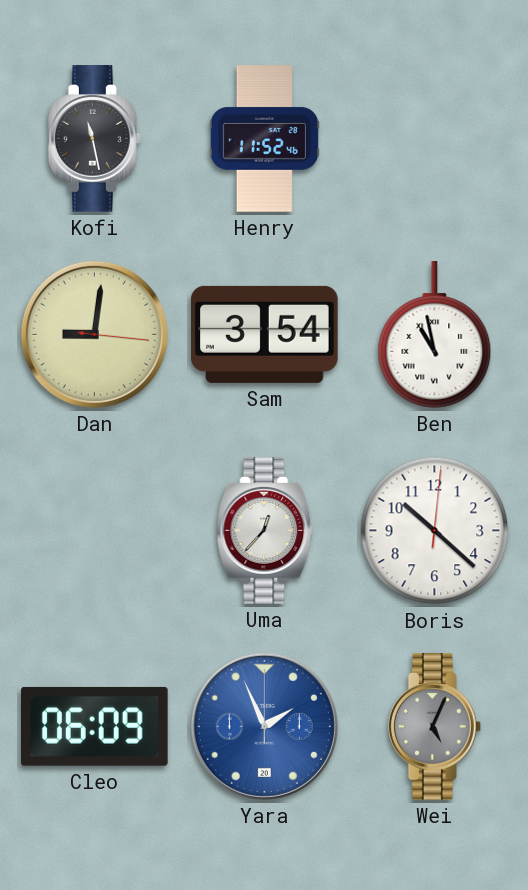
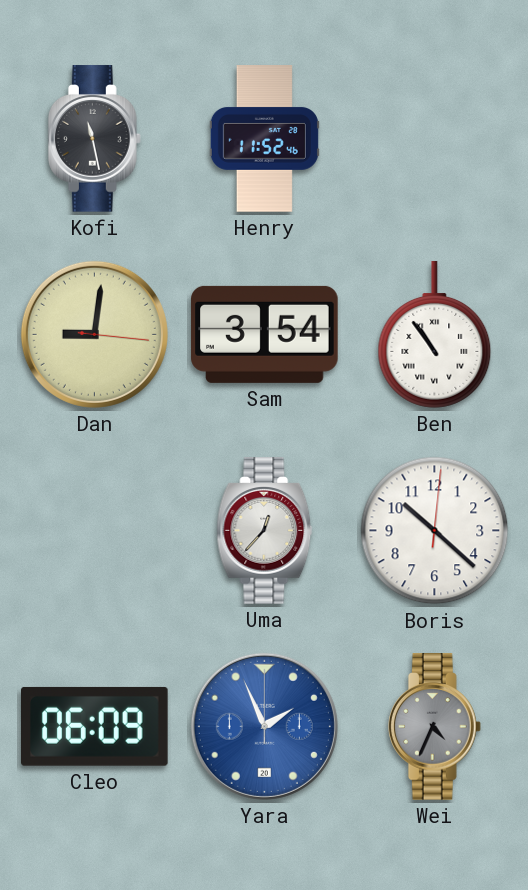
Ben: 10:58 -> 10:54
Wei: 5:04 -> 4:34
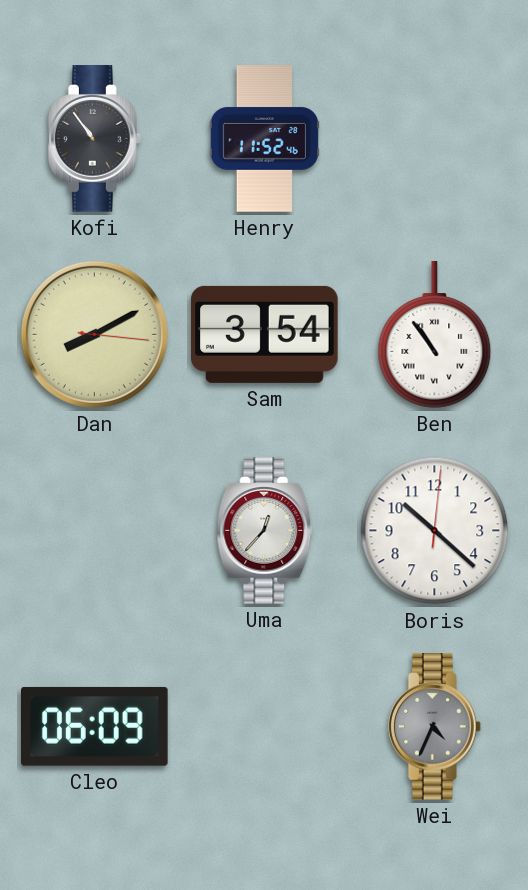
Kofi: 11:28 -> 10:54
Dan: 9:01 -> 8:10
Yara: 1:56 -> none
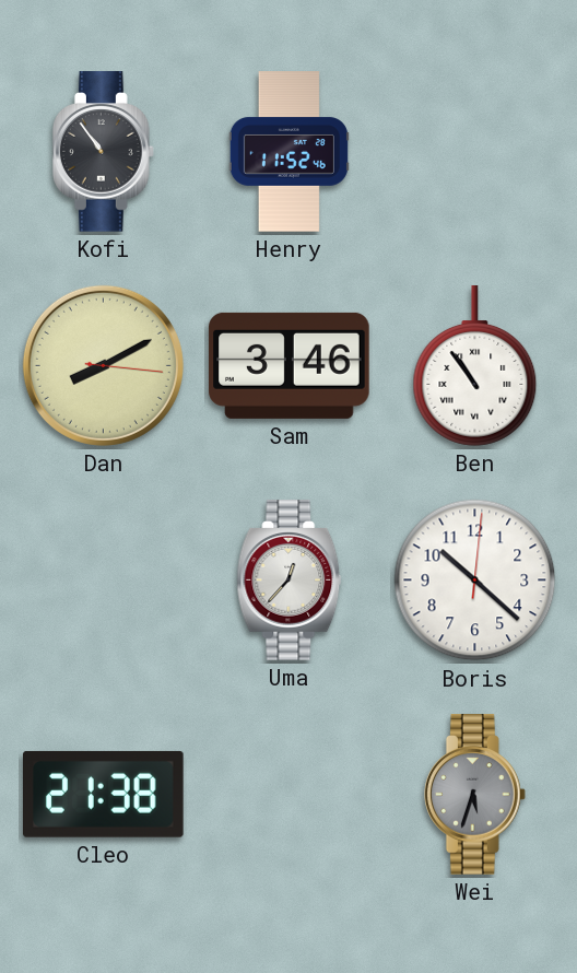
Sam: 3:54 -> 3:46
Cleo: 06:09 -> 21:38
Wei: 4:34 -> 5:33
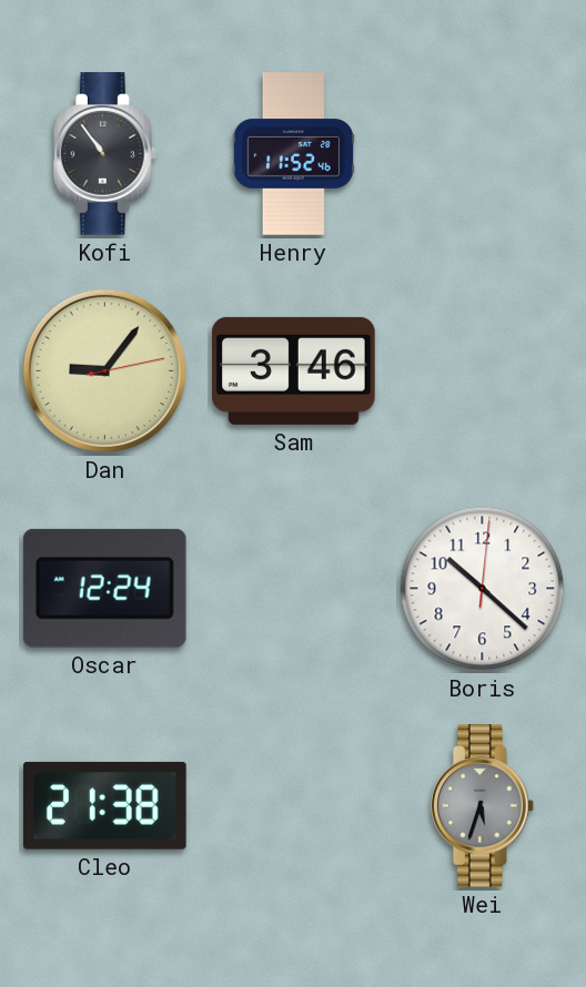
Dan: 8:10 -> 9:06
Ben: 10:54 -> none
Oscar: none -> 12:24
Uma: 12:37 -> none
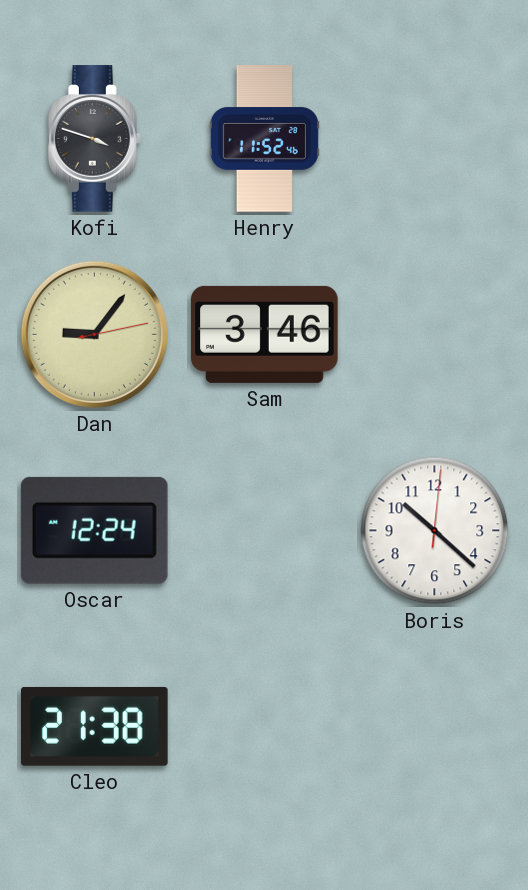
Kofi: 10:54 -> 3:48
Wei: 5:33 -> none
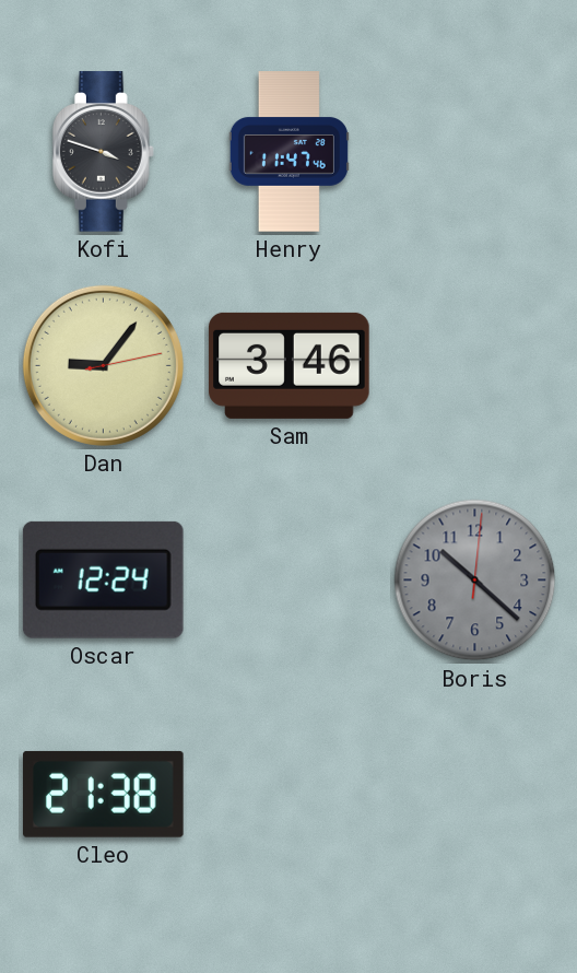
Henry: 11:52 -> 11:47
Boris dial: white -> grey
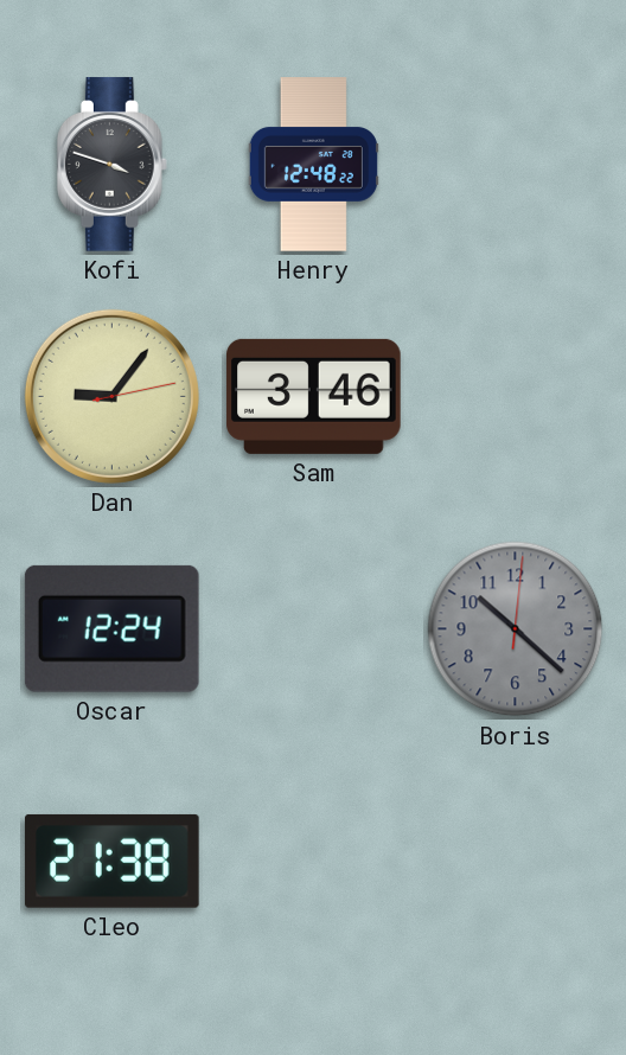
Henry: 11:47 -> 12:48
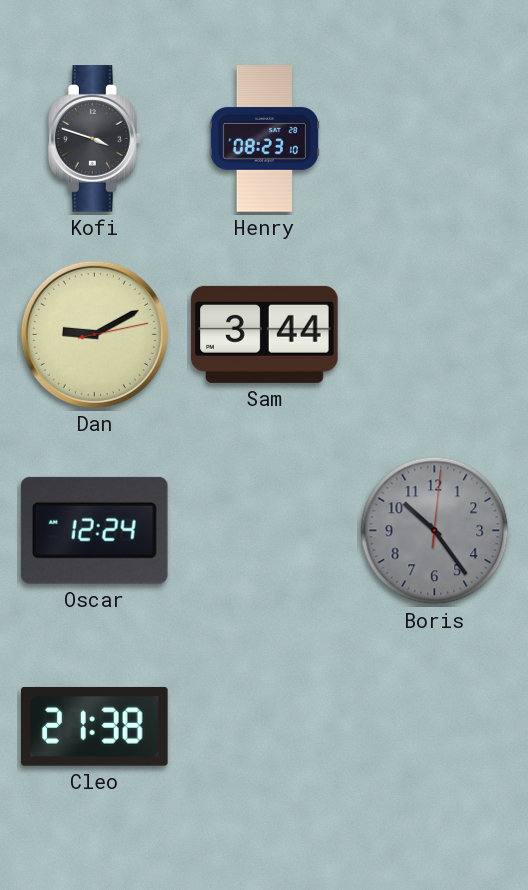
Henry: 12:48 -> 08:23
Dan: 9:06 -> 9:10
Sam: 3:46 -> 3:44
Boris: 10:22 -> 10:24
